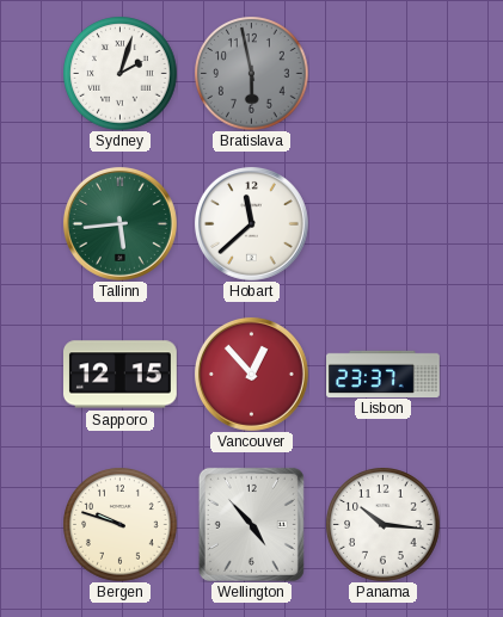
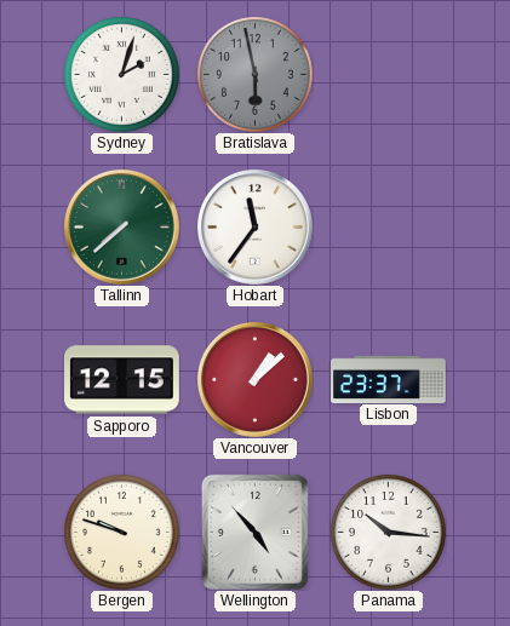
Tallinn: 5:44 -> 7:38
Hobart: 11:38 -> 11:36
Vancouver: 12:53 -> 1:08
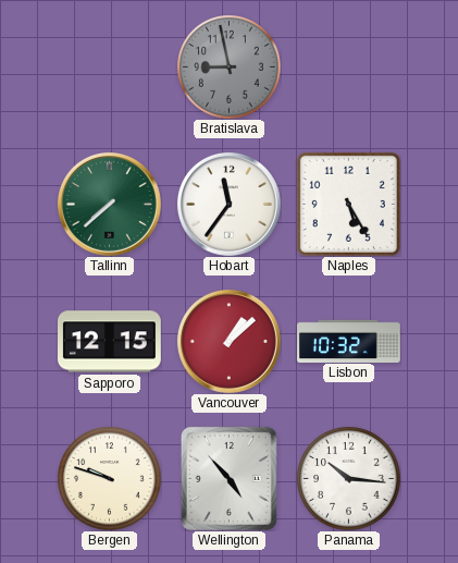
Sydney: 2:03 -> none
Bratislava: 5:58 -> 8:58
Naples: none -> 5:25
Lisbon: 23:37 -> 10:32
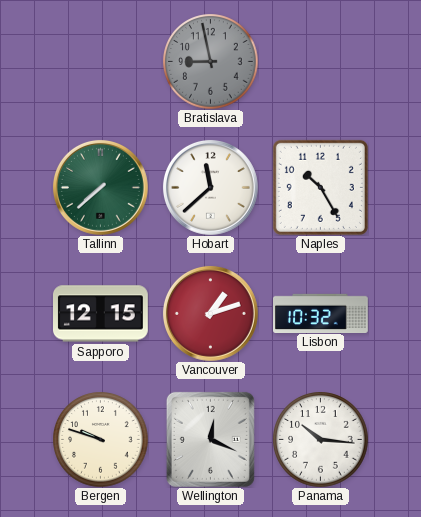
Hobart: 11:36 -> 11:38
Naples: 5:25 -> 10:25
Vancouver: 1:08 -> 1:12
Wellington: 4:53 -> 12:19
